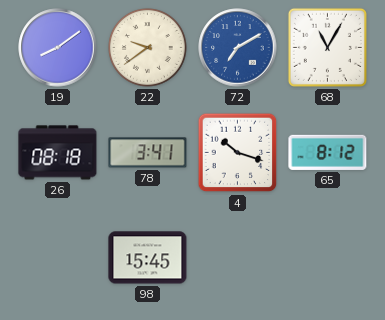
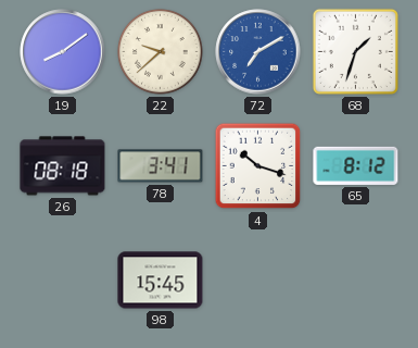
22: 9:39 -> 9:38
68: 11:05 -> 1:33
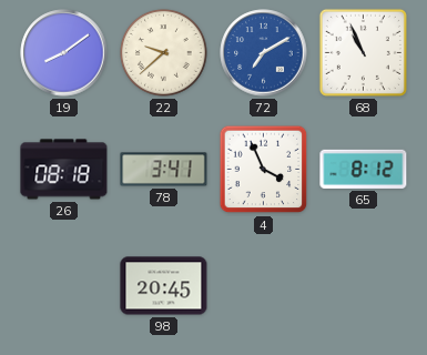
68: 1:33 -> 10:56
4: 10:18 -> 3:56
98: 15:45 -> 20:45
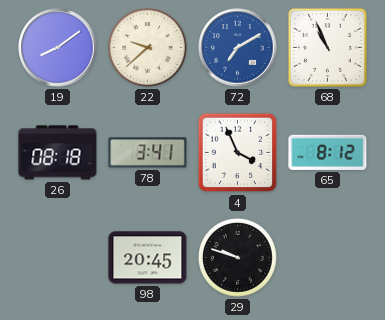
29: none -> 9:48
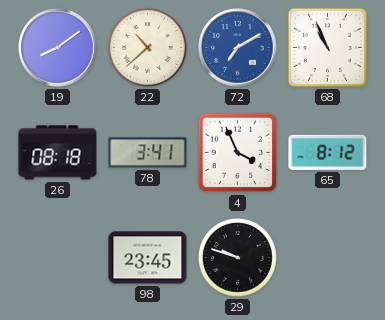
22: 9:38 -> 10:38
98: 20:45 -> 23:45
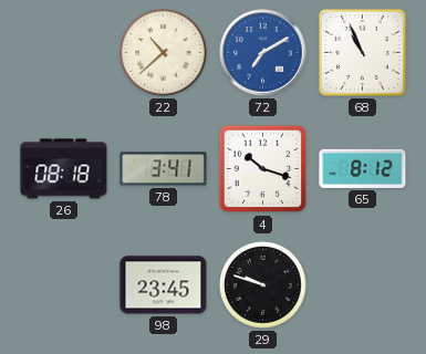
19: 8:09 -> none
4: 3:56 -> 10:18
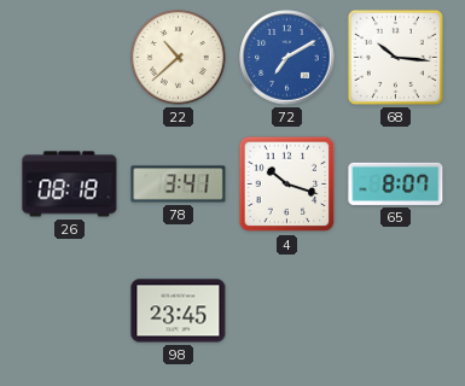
68: 10:56 -> 10:16
65: 8:12 -> 8:07
29: 9:48 -> none
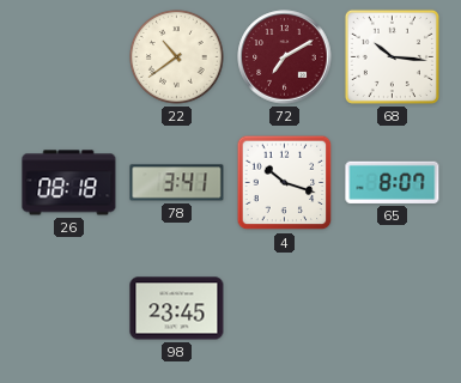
22: 10:38 -> 10:39
72 dial: blue -> burgundy
